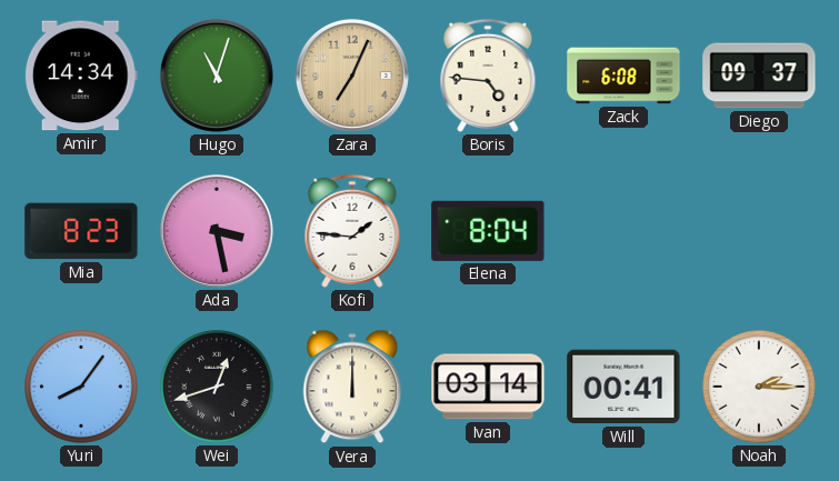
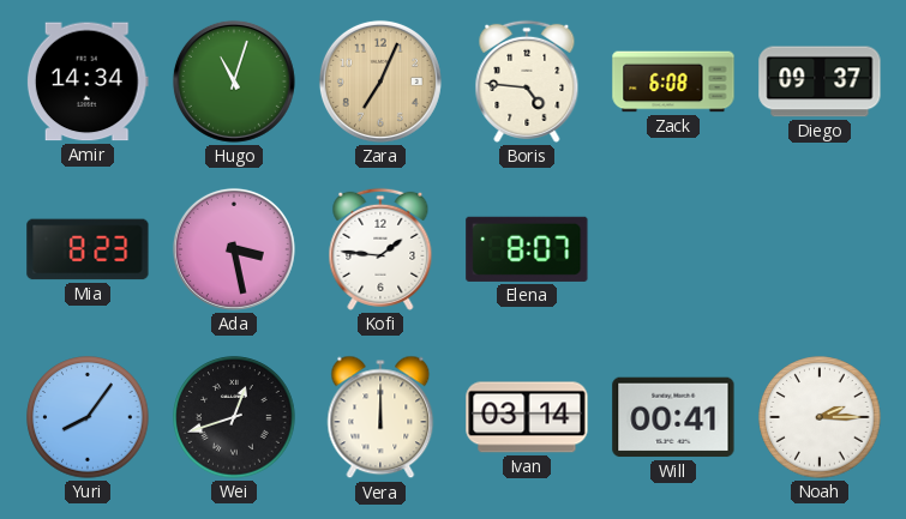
Elena: 8:04 -> 8:07
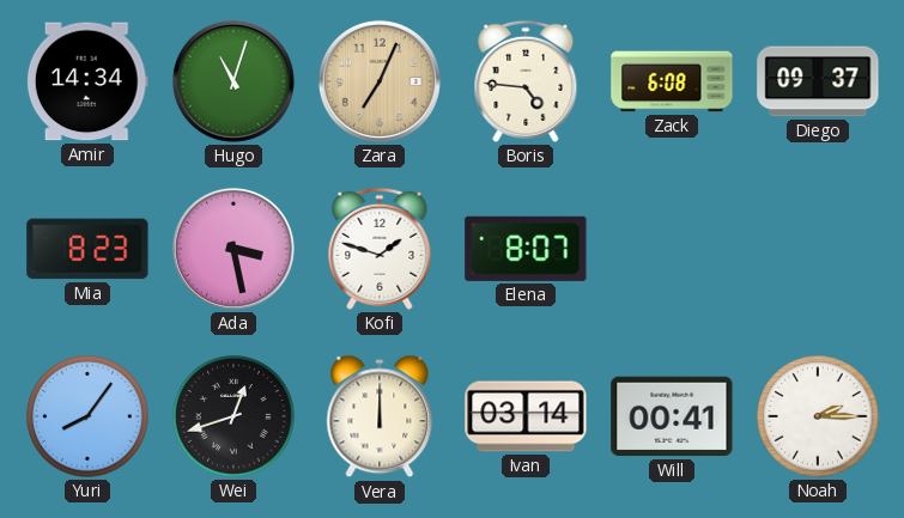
Kofi: 1:46 -> 1:48
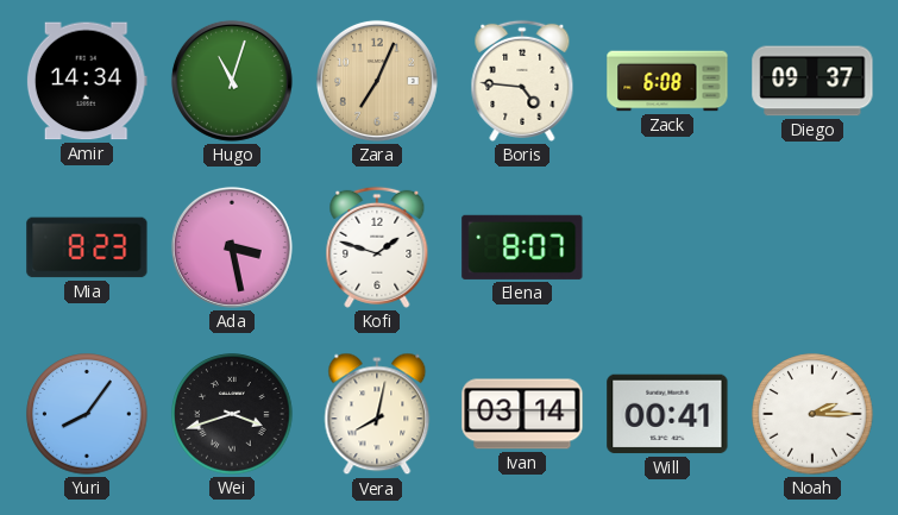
Wei: 12:42 -> 3:42
Vera: 12:00 -> 8:02
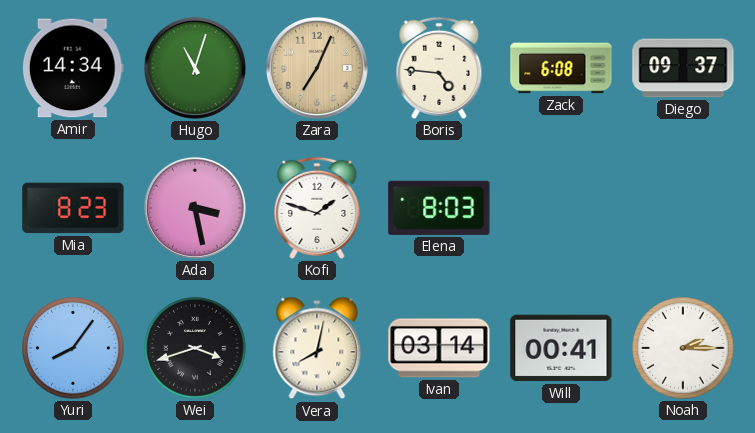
Elena: 8:07 -> 8:03
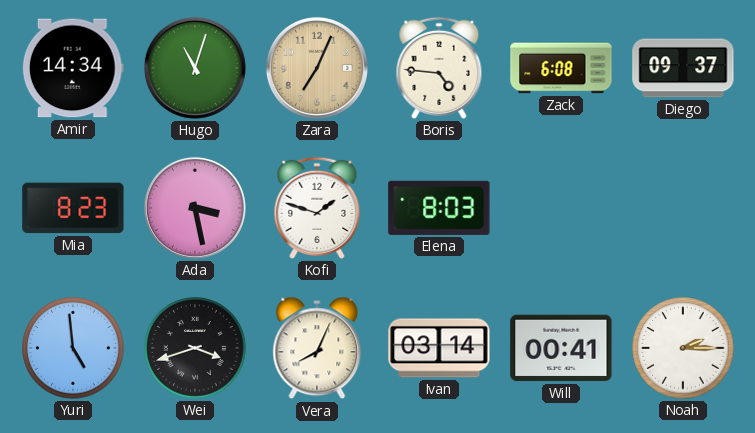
Yuri: 8:06 -> 4:59
Vera: 8:02 -> 8:04
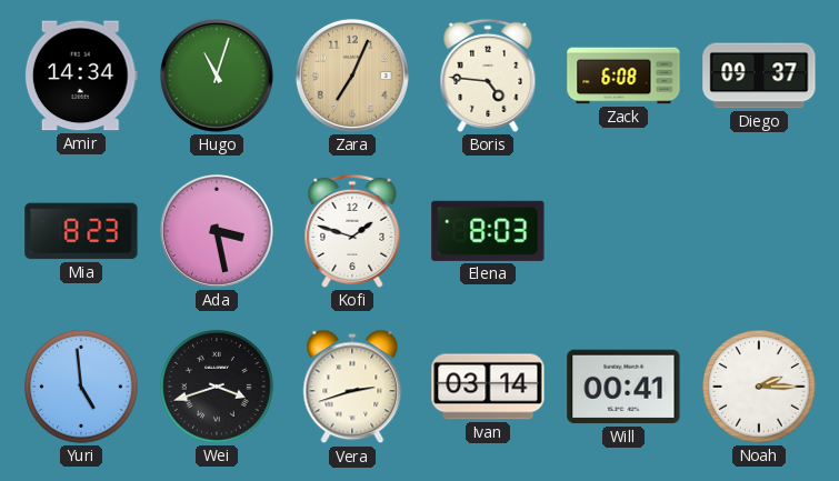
Vera: 8:04 -> 2:42
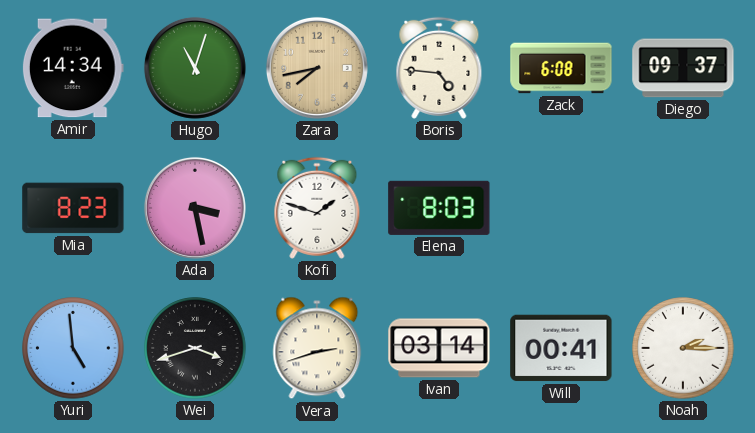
Zara: 7:04 -> 7:43
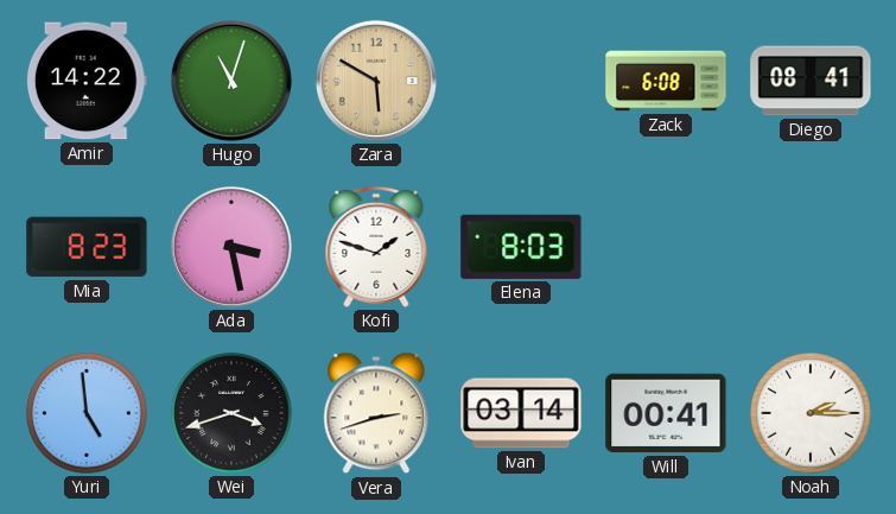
Amir: 14:34 -> 14:22
Zara: 7:43 -> 5:50
Boris: 4:46 -> none
Diego: 09:37 -> 08:41
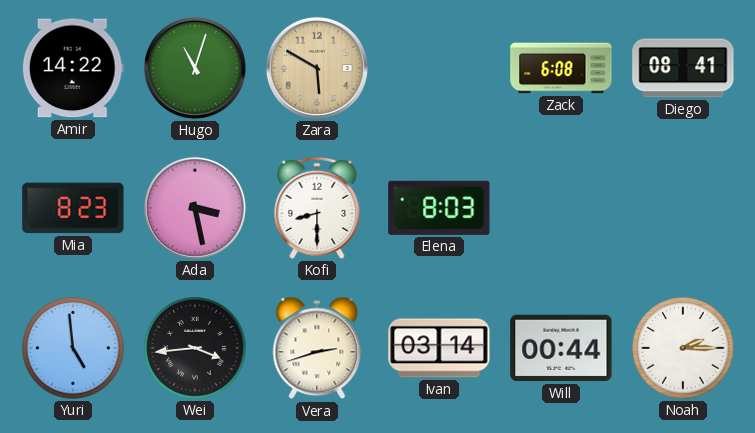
Kofi: 1:48 -> 8:30
Wei: 3:42 -> 3:44
Will: 00:41 -> 00:44
